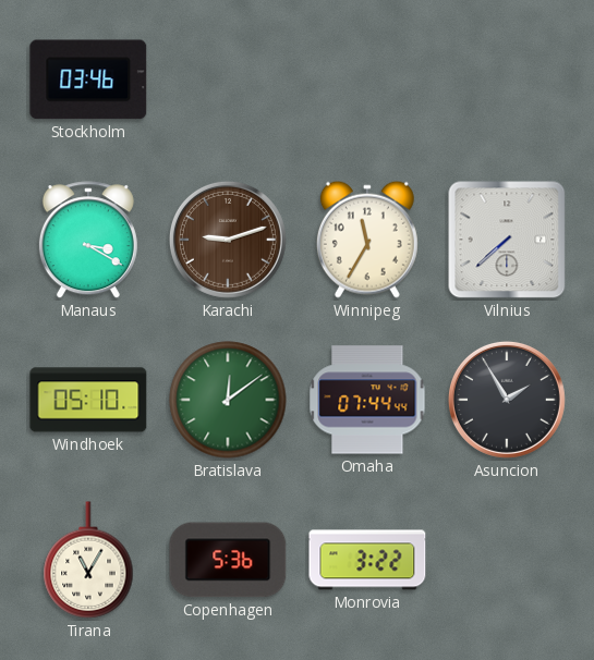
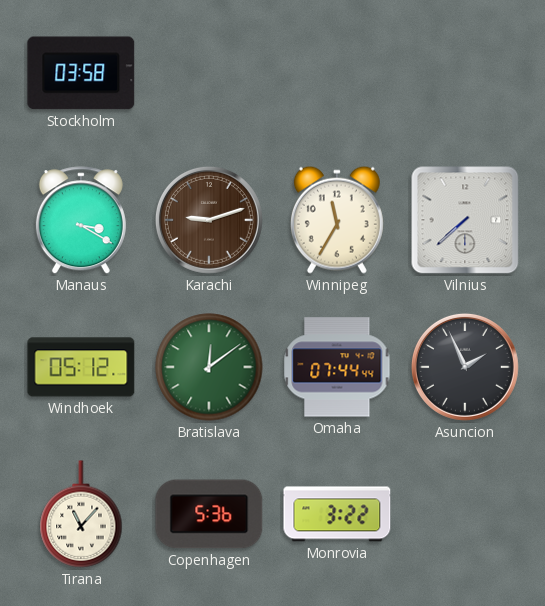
Stockholm: 03:46 -> 03:58
Windhoek: 05:10 -> 05:12
Asuncion: 1:55 -> 1:56
Tirana: 11:05 -> 11:07
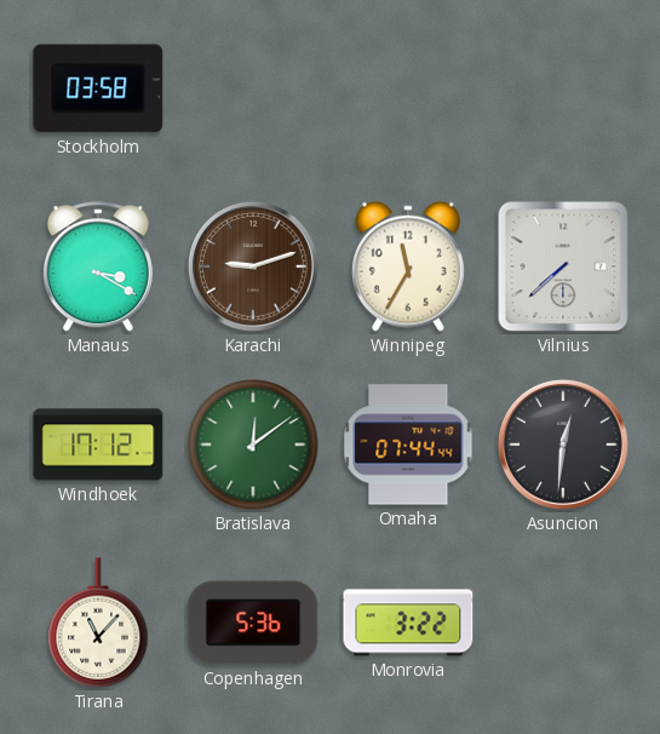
Windhoek: 05:12 -> 17:12
Asuncion: 1:56 -> 12:31
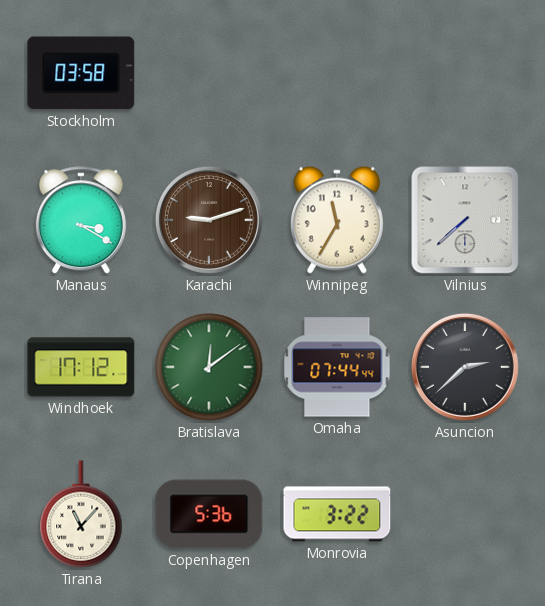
Asuncion: 12:31 -> 2:38
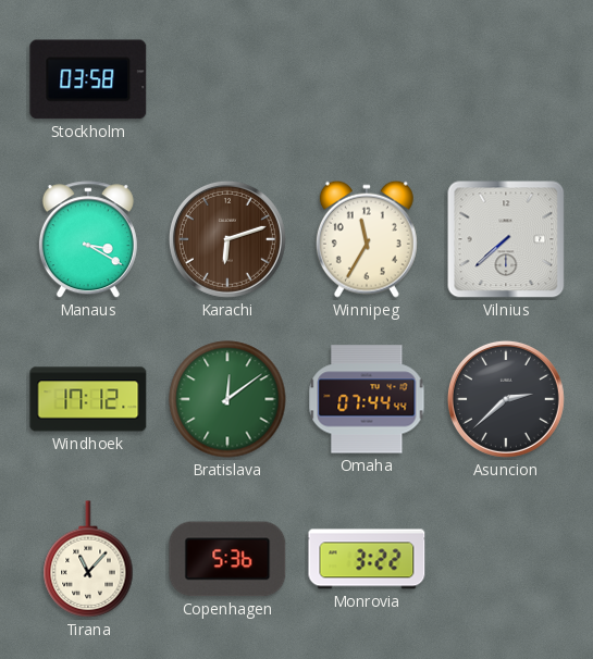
Karachi: 9:12 -> 6:12
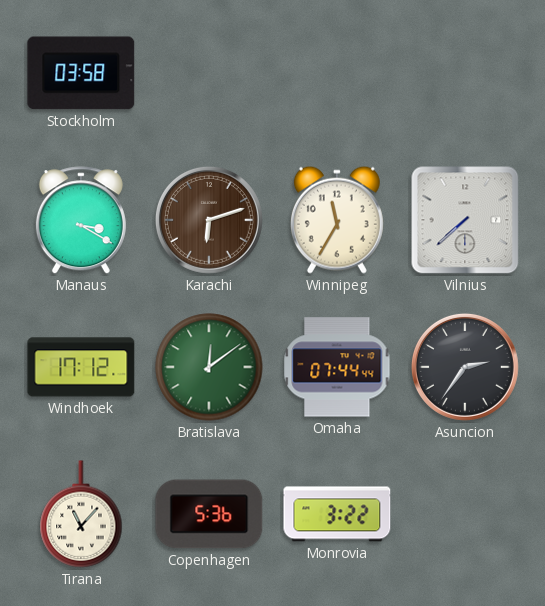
Asuncion: 2:38 -> 2:36
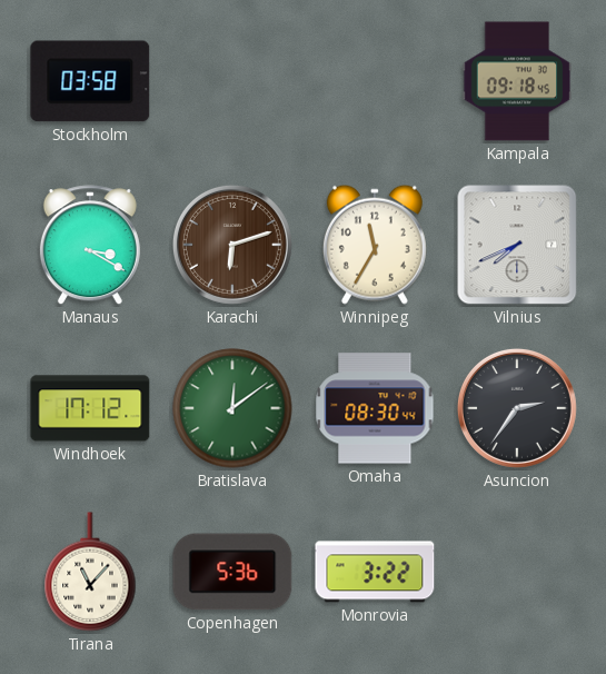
Kampala: none -> 09:18
Vilnius: 7:38 -> 7:41
Omaha: 07:44 -> 08:30
